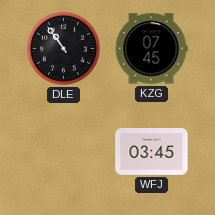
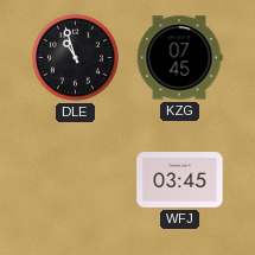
DLE: 10:54 -> 10:57
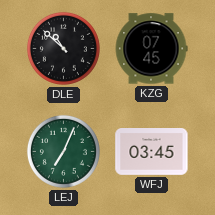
DLE: 10:57 -> 10:52
LEJ: none -> 7:04
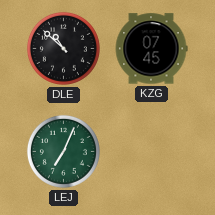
WFJ: 03:45 -> none
